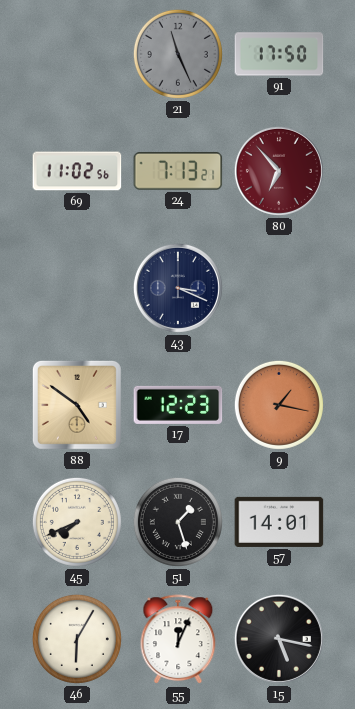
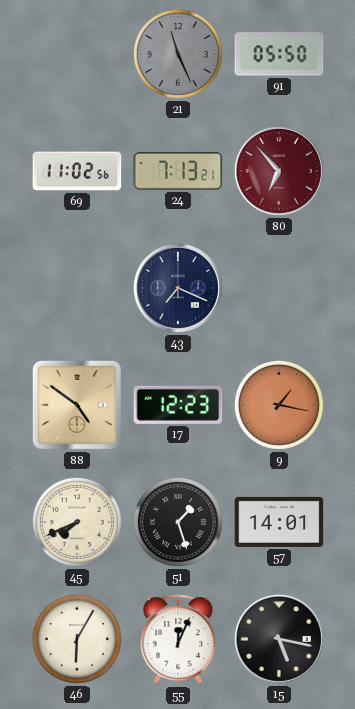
91: 17:50 -> 05:50
43: 3:19 -> 7:19
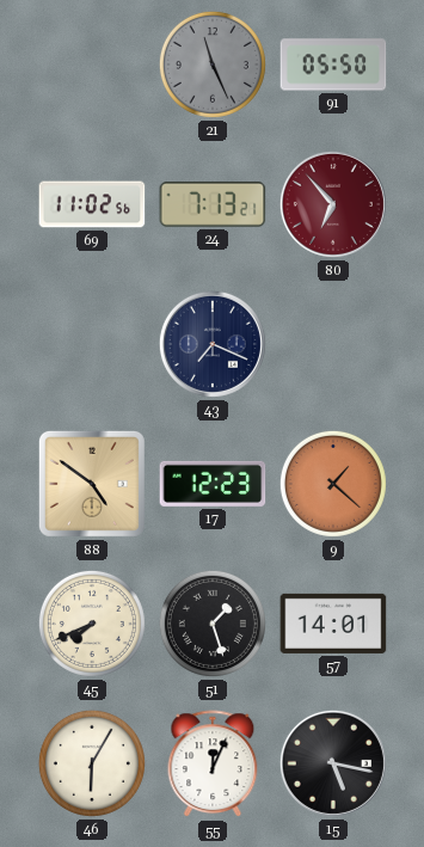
9: 1:17 -> 1:22
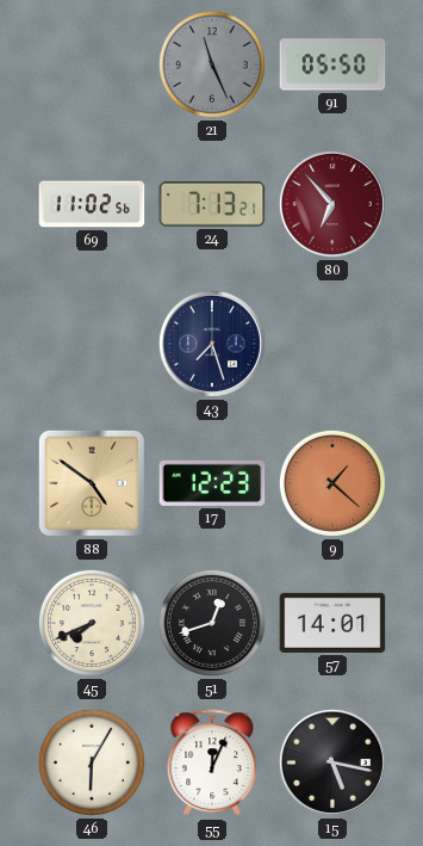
43: 7:19 -> 7:27
51: 1:27 -> 12:42
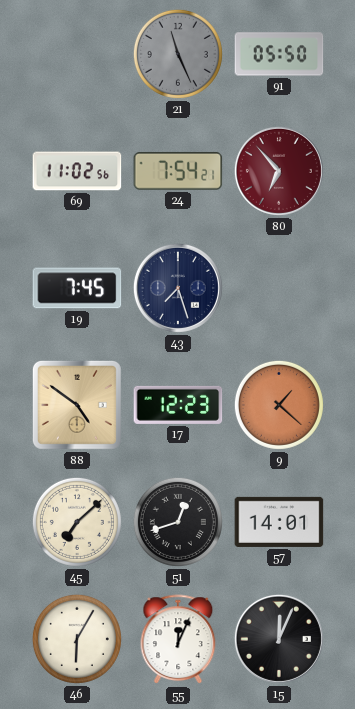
24: 7:13 -> 7:54
19: none -> 7:45
45: 7:41 -> 7:08
15: 5:17 -> 12:04
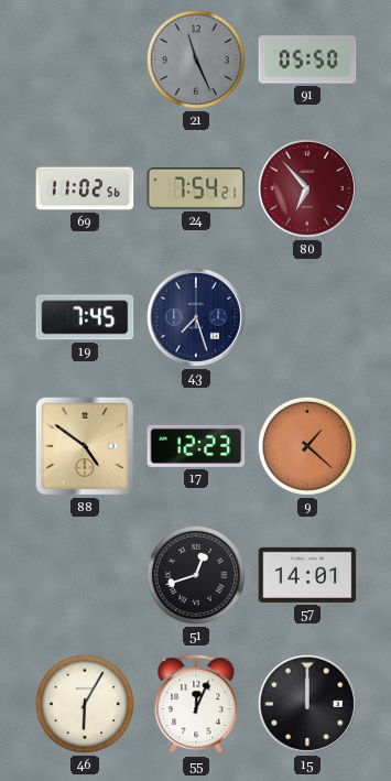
45: 7:08 -> none
15: 12:04 -> 12:00
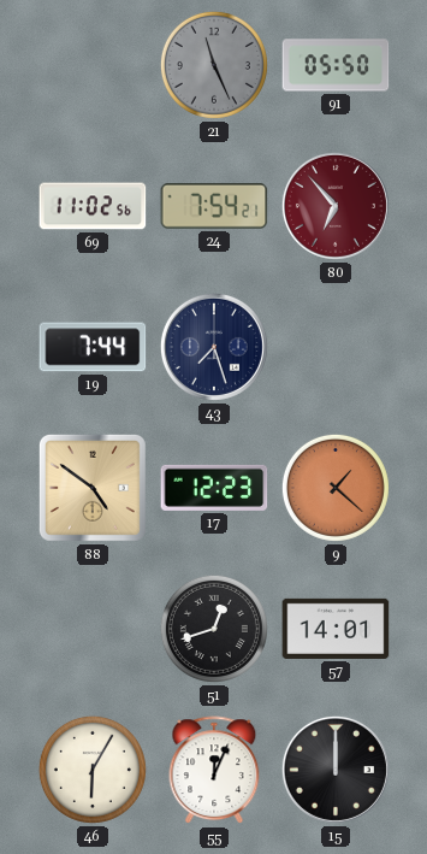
19: 7:45 -> 7:44
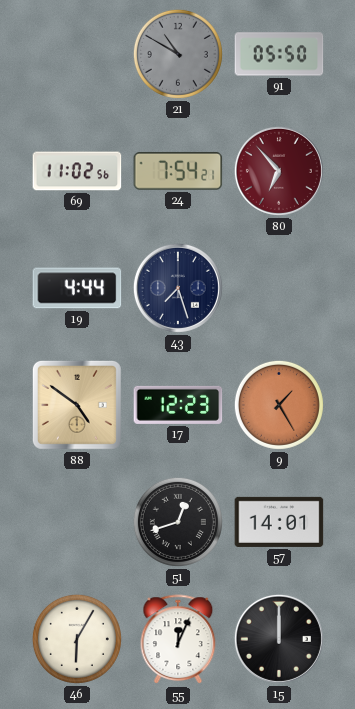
21: 11:26 -> 10:50
19: 7:44 -> 4:44
9: 1:22 -> 1:25
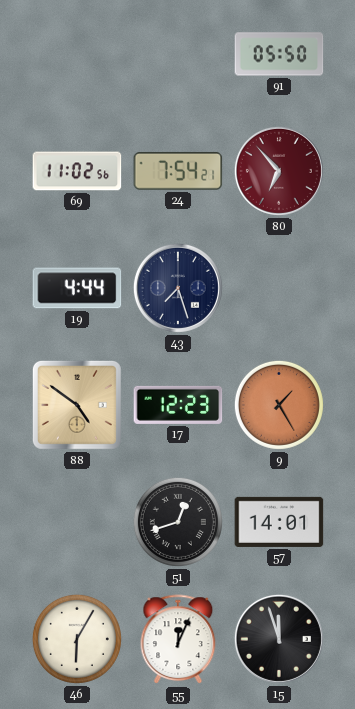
21: 10:50 -> none
15: 12:00 -> 11:57
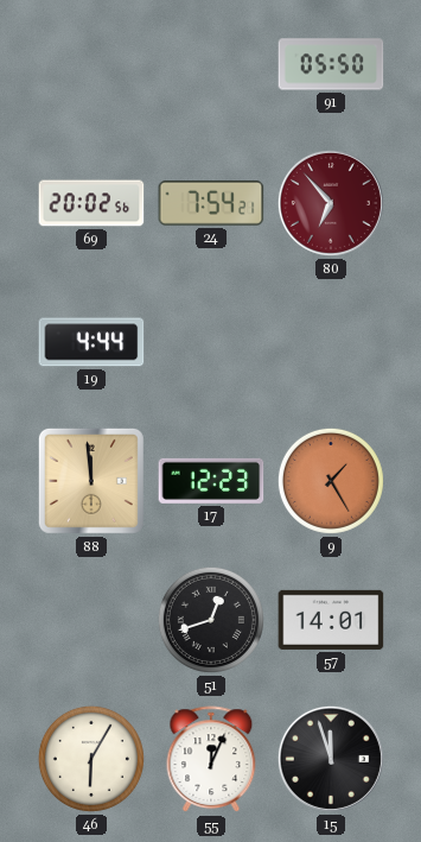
69: 11:02 -> 20:02
43: 7:27 -> none
88: 4:51 -> 11:59
